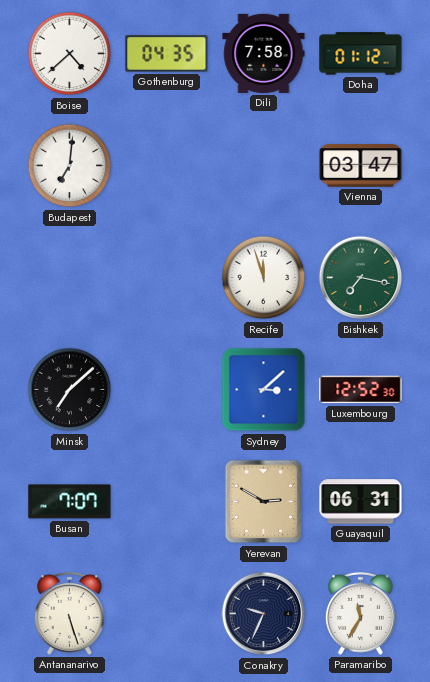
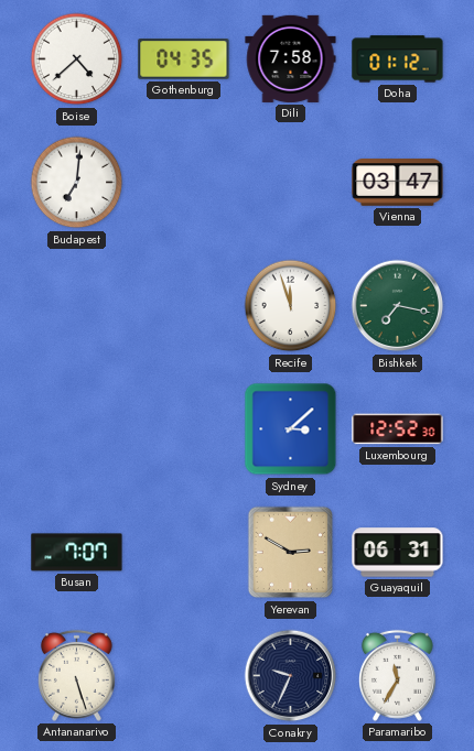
Minsk: 7:08 -> none
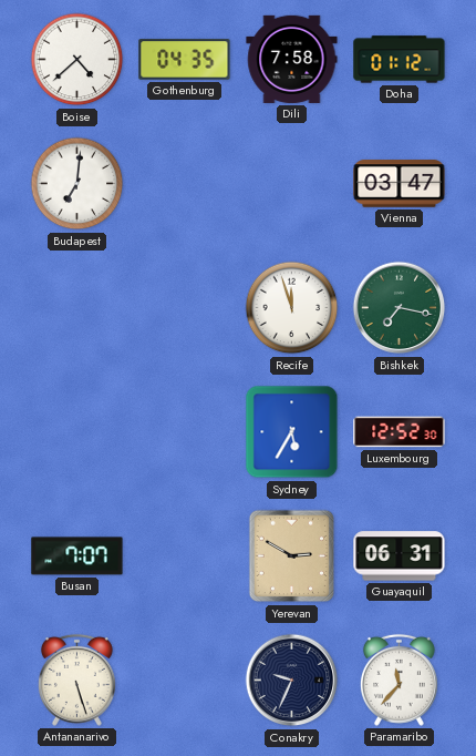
Sydney: 3:08 -> 5:35
Paramaribo: 11:35 -> 11:37
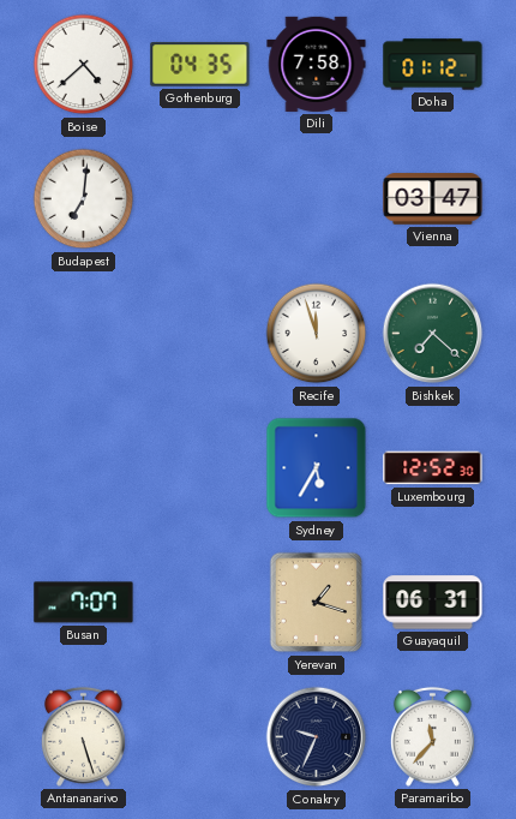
Bishkek: 7:17 -> 7:22
Yerevan: 2:50 -> 1:18
